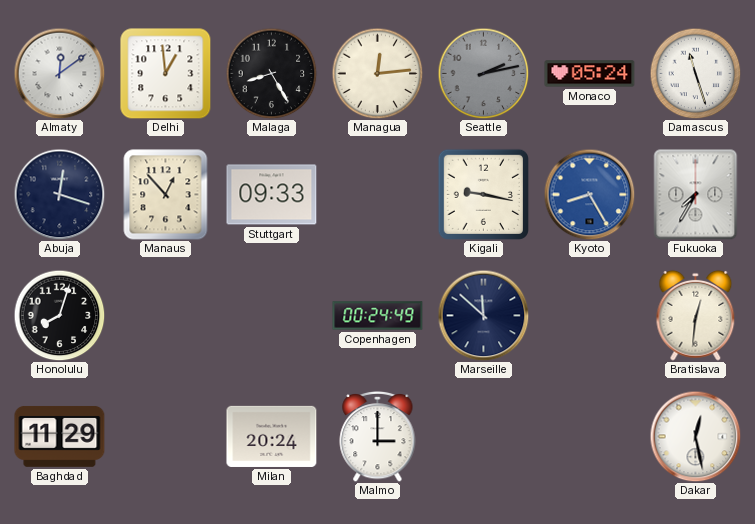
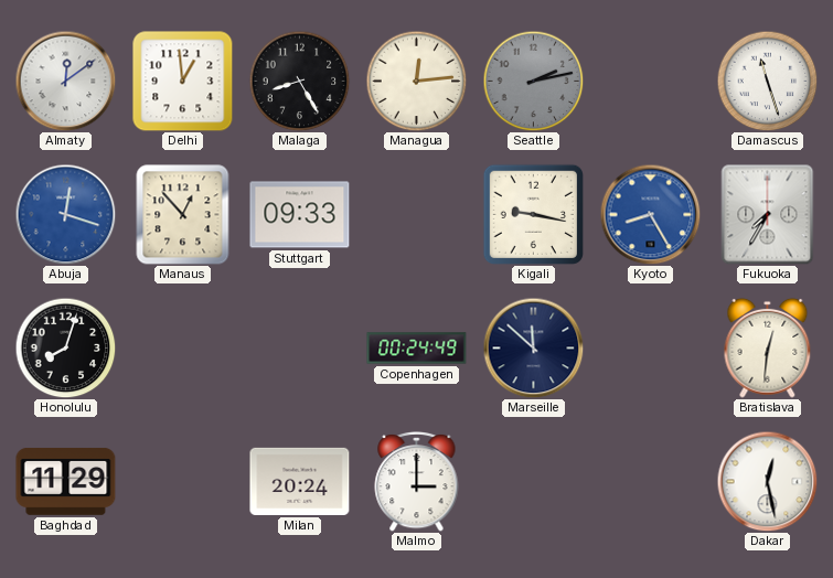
Monaco: 05:24 -> none
Abuja dial: navy -> blue
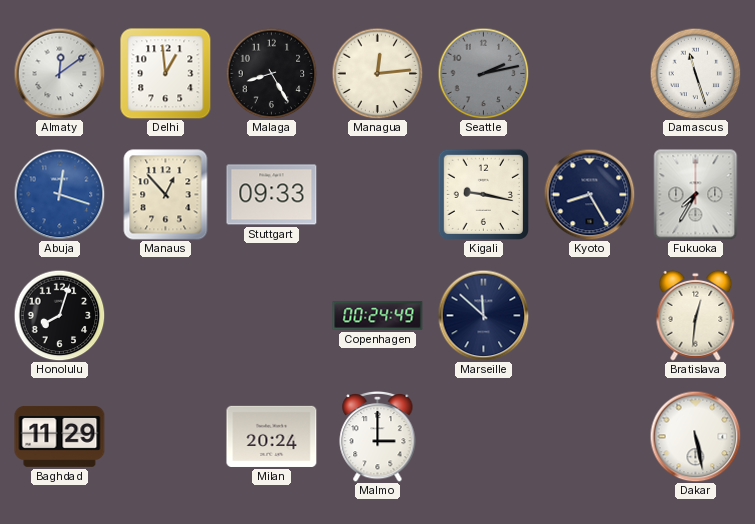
Kyoto dial: blue -> navy
Dakar: 12:28 -> 5:28
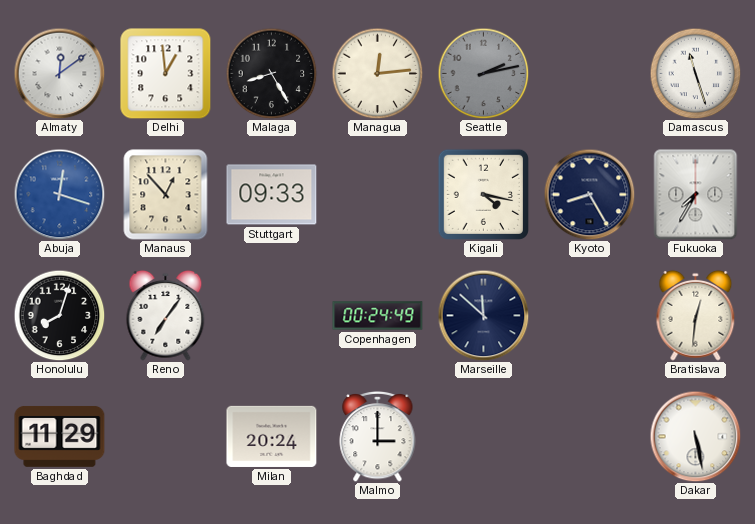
Kigali: 9:17 -> 4:17
Reno: none -> 7:06
